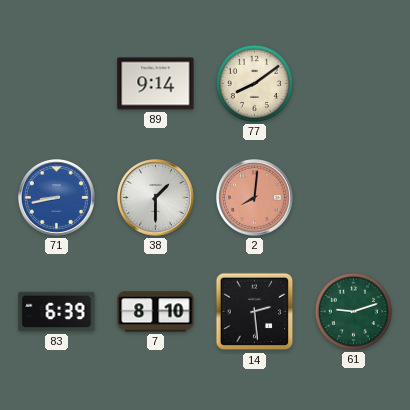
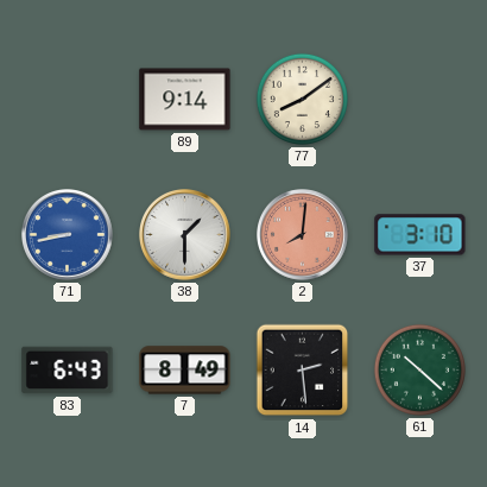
37: none -> 3:10
83: 6:39 -> 6:43
7: 8:10 -> 8:49
61: 9:12 -> 10:22
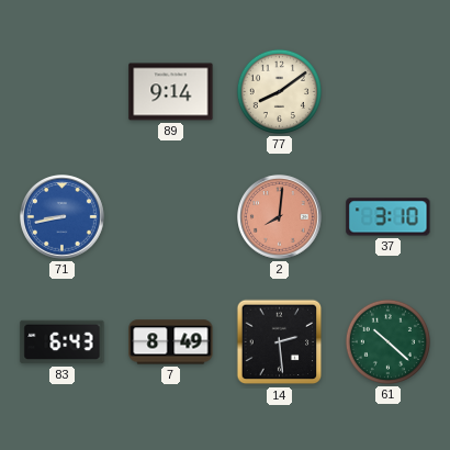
38: 1:30 -> none
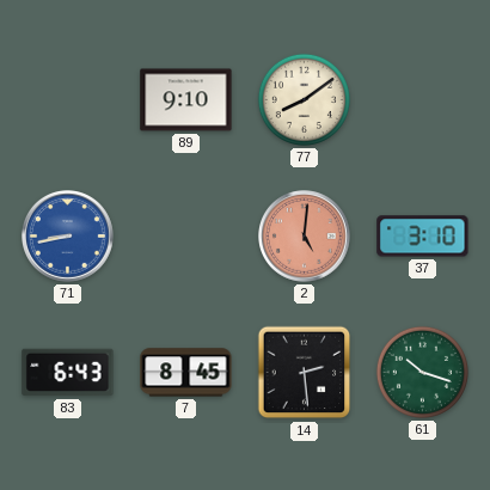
89: 9:14 -> 9:10
2: 8:01 -> 5:01
7: 8:49 -> 8:45
61: 10:22 -> 10:18
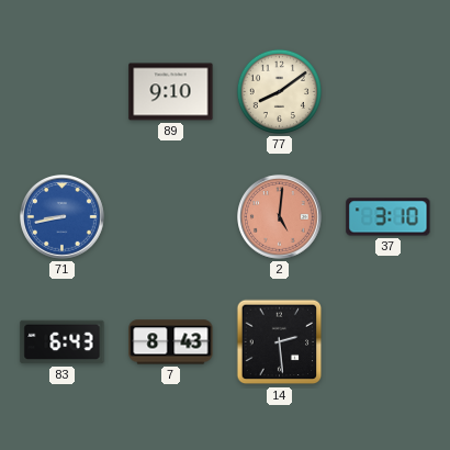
7: 8:45 -> 8:43
61: 10:18 -> none
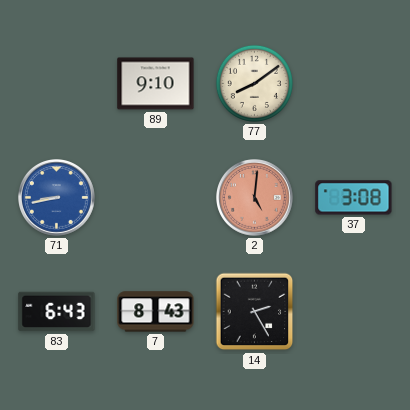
37: 3:10 -> 3:08
14: 2:29 -> 2:25
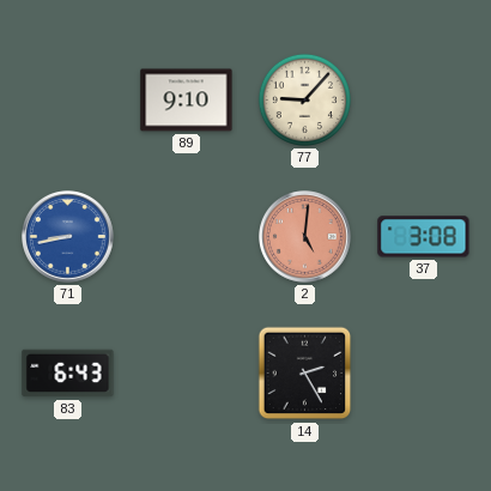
77: 8:09 -> 9:07
7: 8:43 -> none
